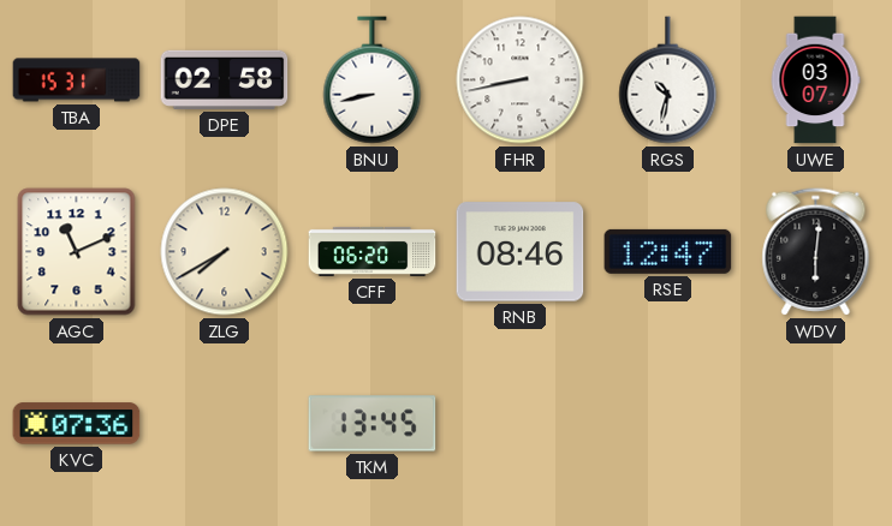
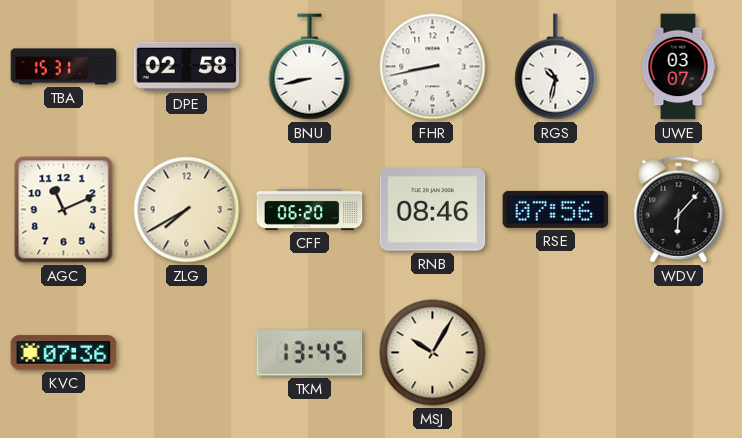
RSE: 12:47 -> 07:56
WDV: 6:01 -> 6:07
MSJ: none -> 10:05
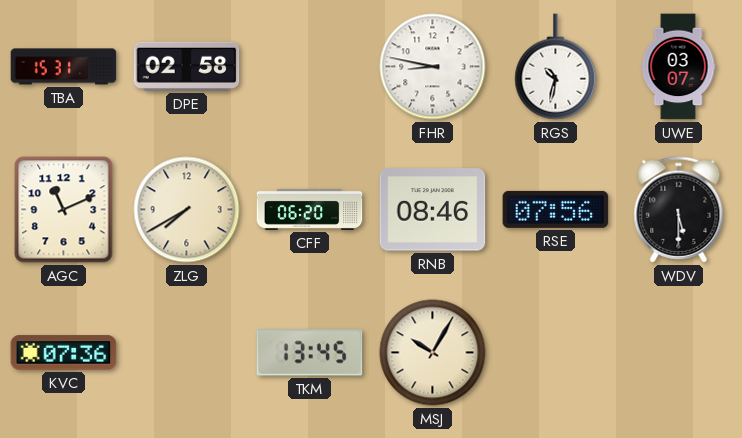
BNU: 8:43 -> none
FHR: 8:43 -> 8:47
WDV: 6:07 -> 5:30
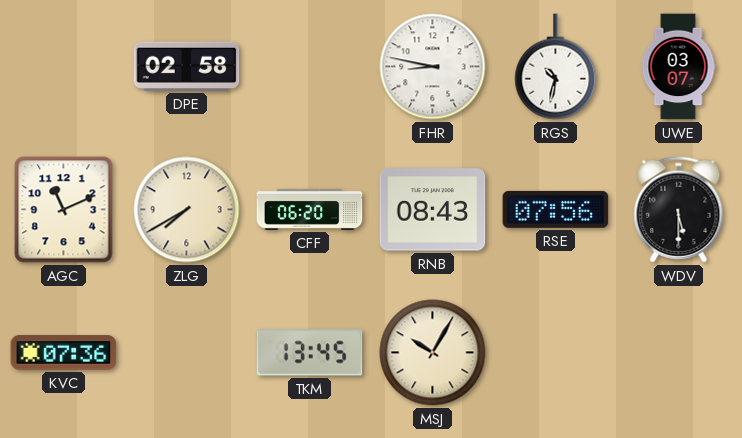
TBA: 15:31 -> none
RNB: 08:46 -> 08:43
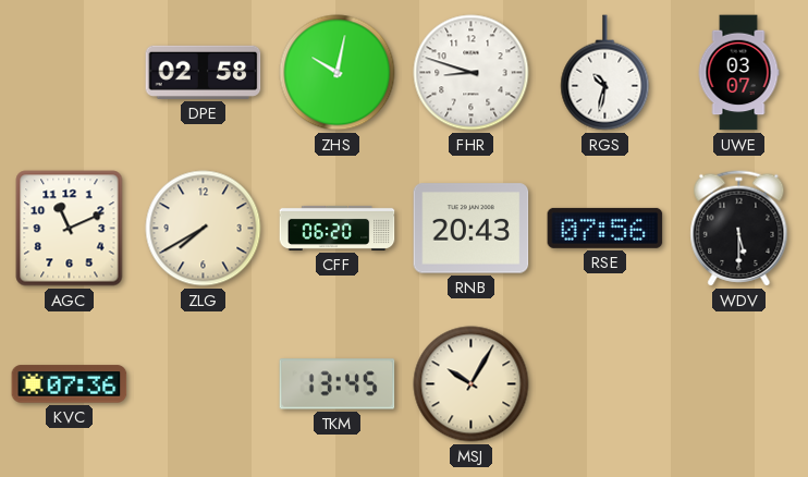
ZHS: none -> 10:02
FHR: 8:47 -> 8:48
RNB: 08:43 -> 20:43
